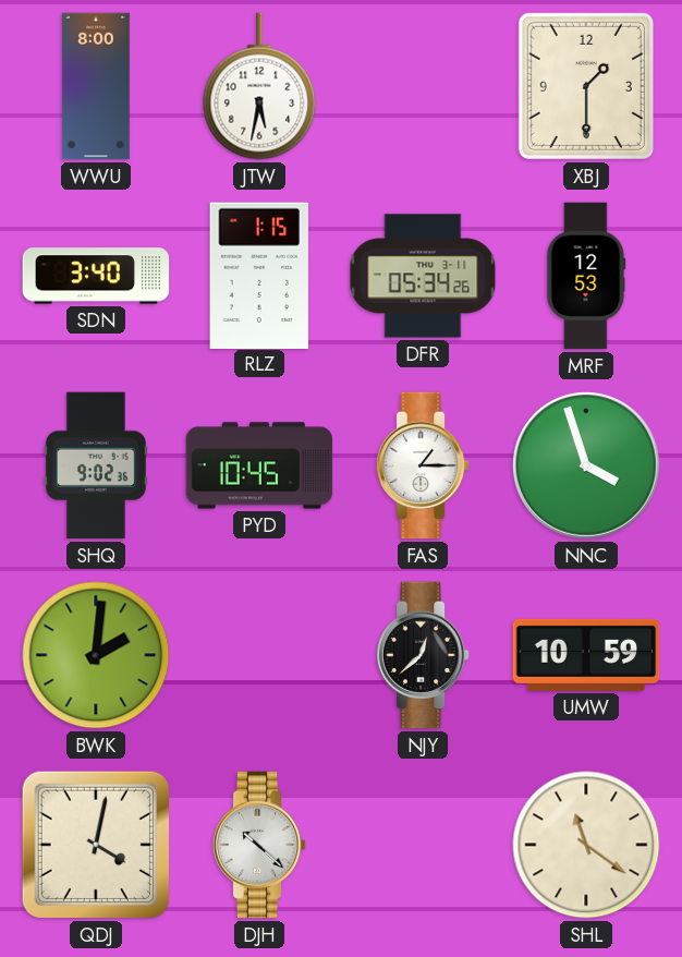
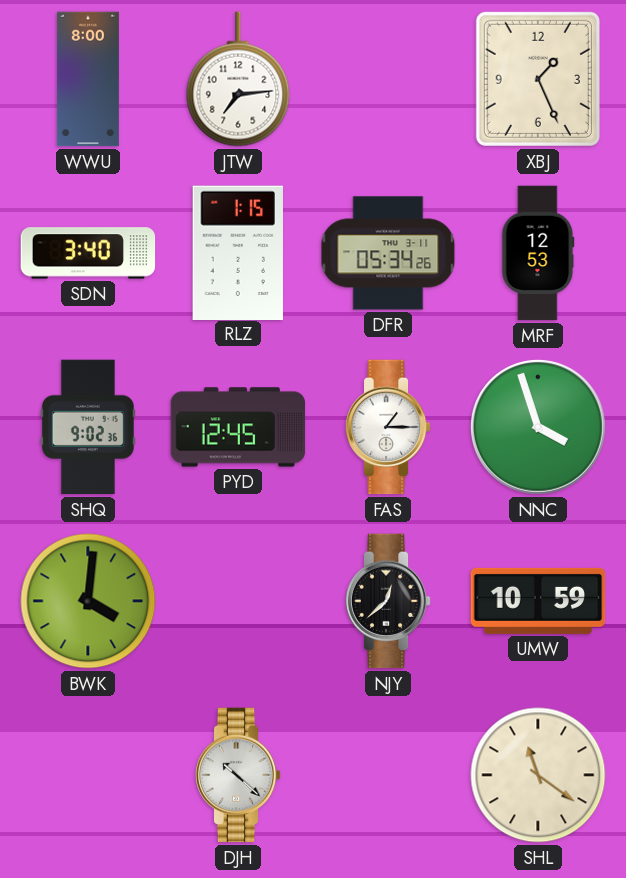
JTW: 5:32 -> 7:14
XBJ: 1:30 -> 1:26
PYD: 10:45 -> 12:45
BWK: 2:01 -> 4:01
QDJ: 4:02 -> none
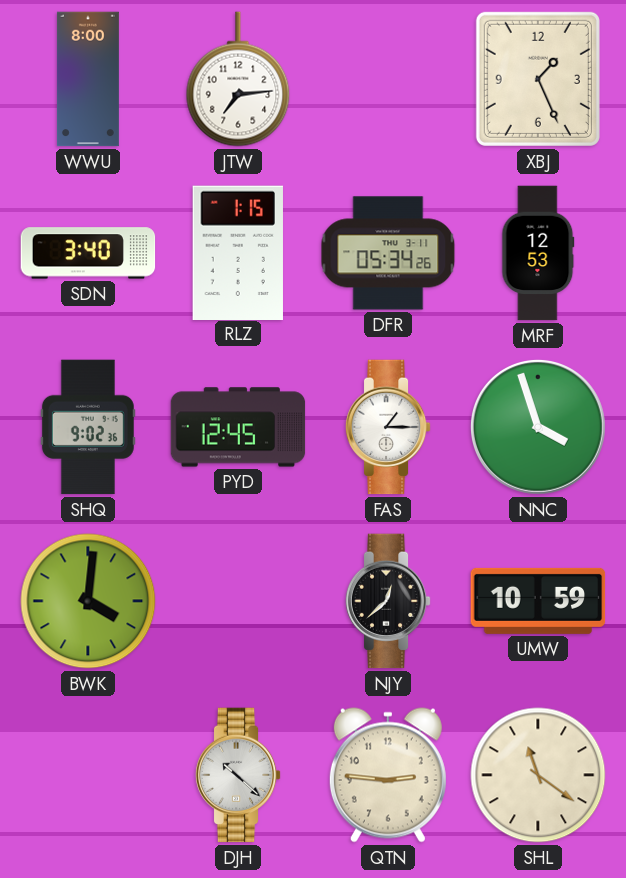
QTN: none -> 2:46
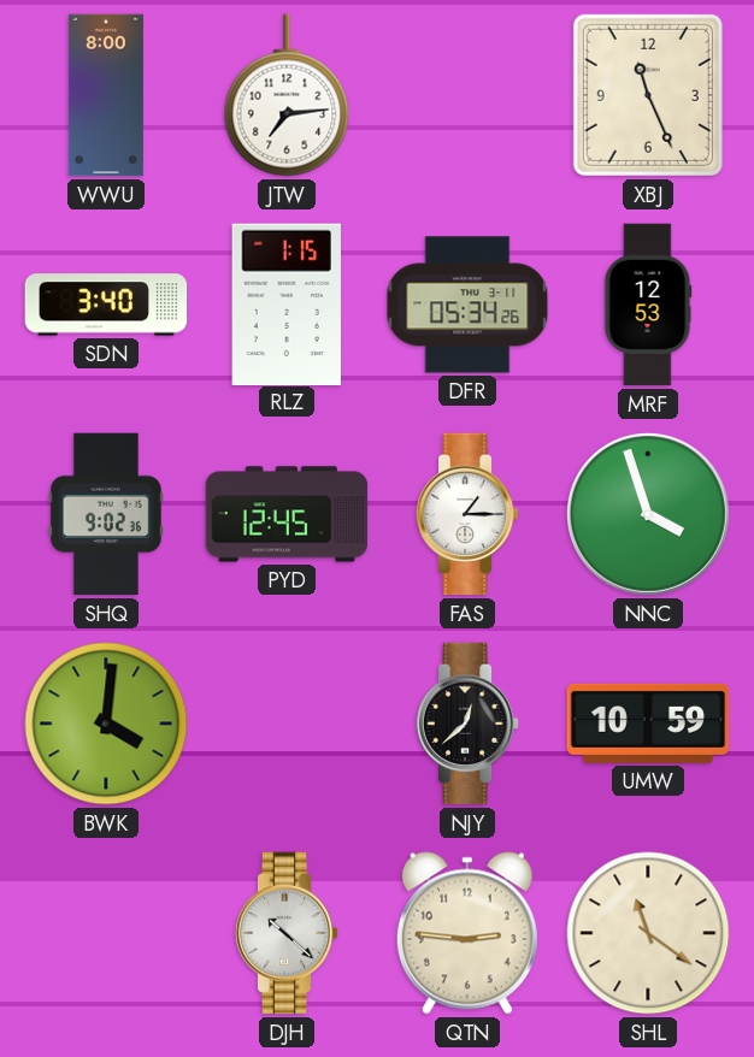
XBJ: 1:26 -> 11:26
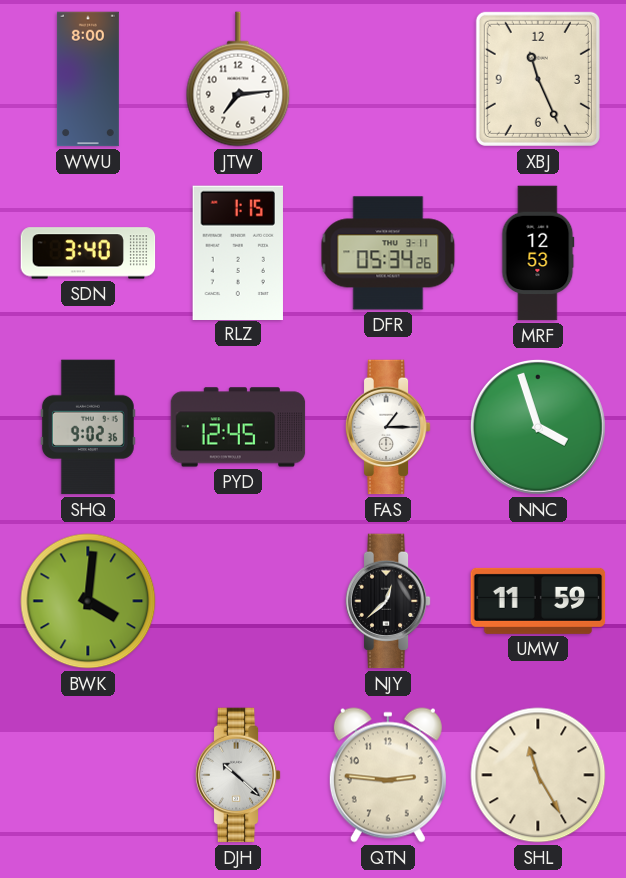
UMW: 10:59 -> 11:59
SHL: 11:21 -> 11:25
